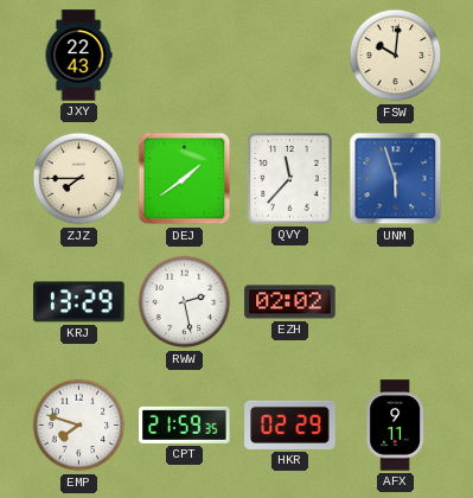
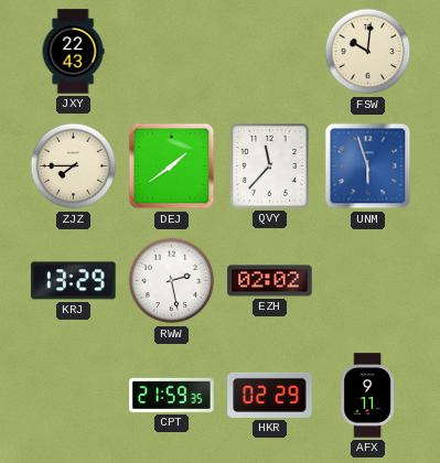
EMP: 7:48 -> none
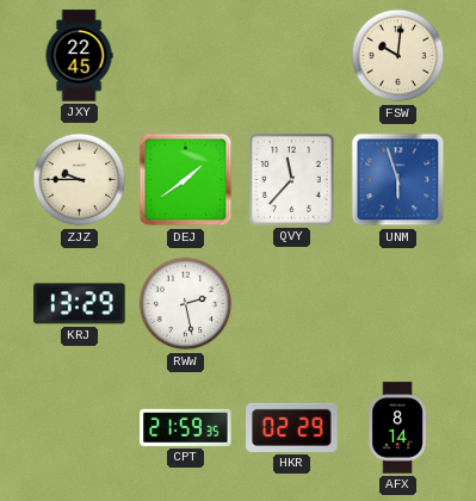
JXY: 22:43 -> 22:45
ZJZ: 7:45 -> 9:45
EZH: 02:02 -> none
AFX: 9:11 -> 8:14
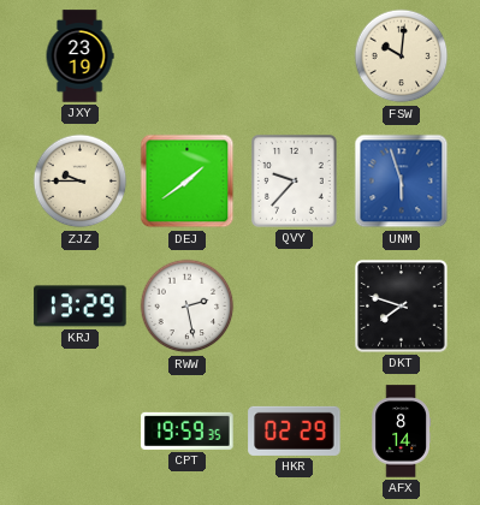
JXY: 22:45 -> 23:19
QVY: 11:37 -> 9:37
DKT: none -> 7:48
CPT: 21:59 -> 19:59
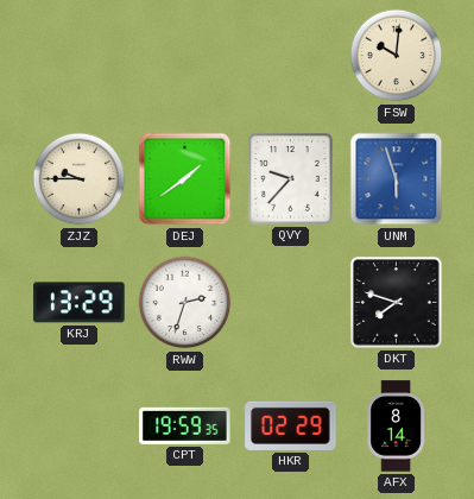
JXY: 23:19 -> none
RWW: 2:28 -> 2:33
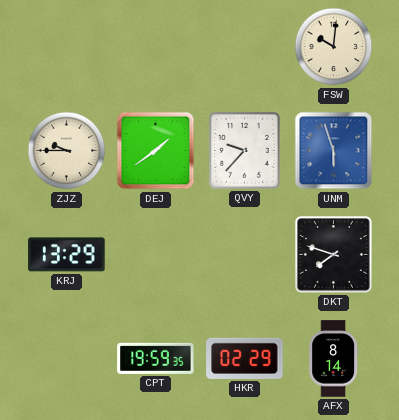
RWW: 2:33 -> none
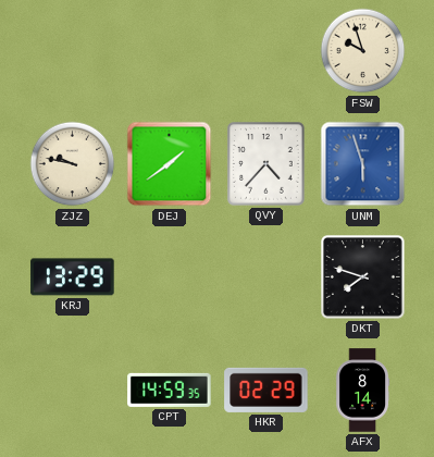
FSW: 10:01 -> 9:57
ZJZ: 9:45 -> 9:47
QVY: 9:37 -> 4:37
CPT: 19:59 -> 14:59
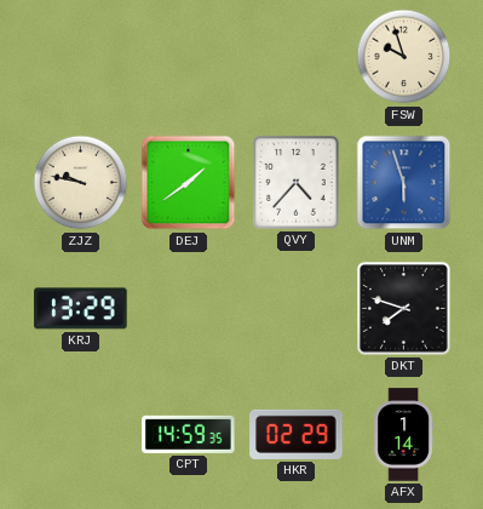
AFX: 8:14 -> 1:14
